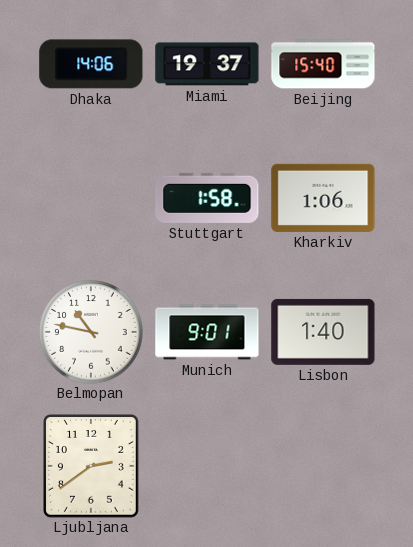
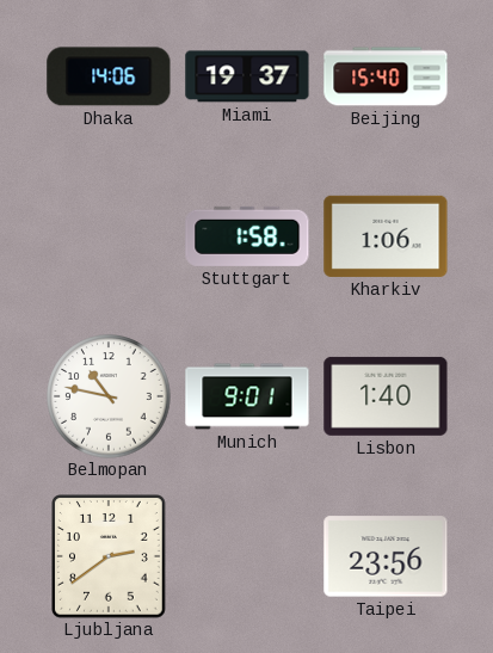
Taipei: none -> 23:56
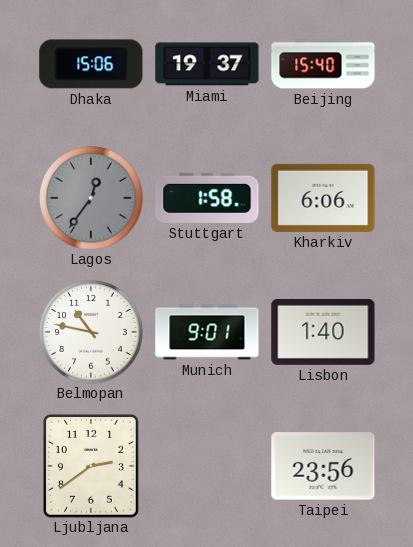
Dhaka: 14:06 -> 15:06
Lagos: none -> 12:36
Kharkiv: 1:06 -> 6:06
